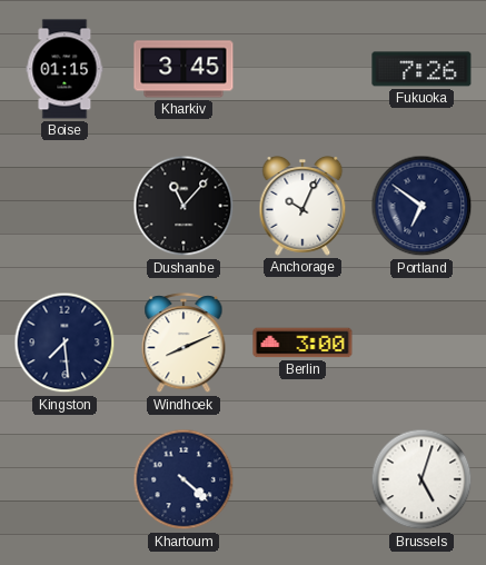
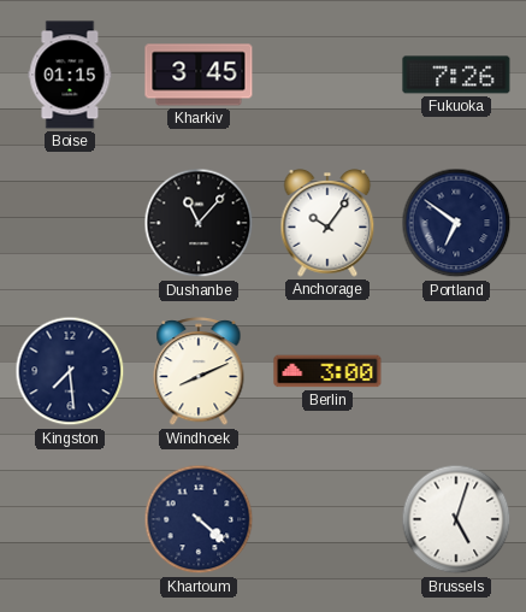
Anchorage: 10:04 -> 10:06
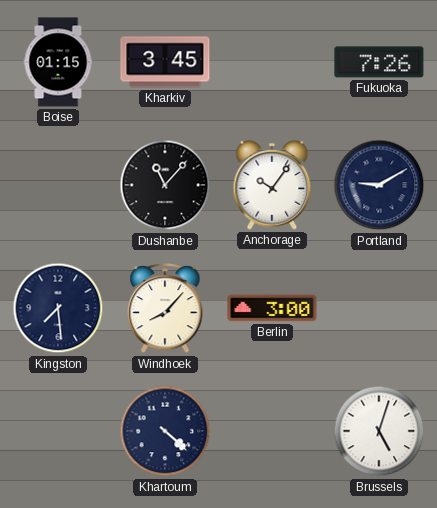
Portland: 6:51 -> 9:10
Windhoek: 8:11 -> 8:07
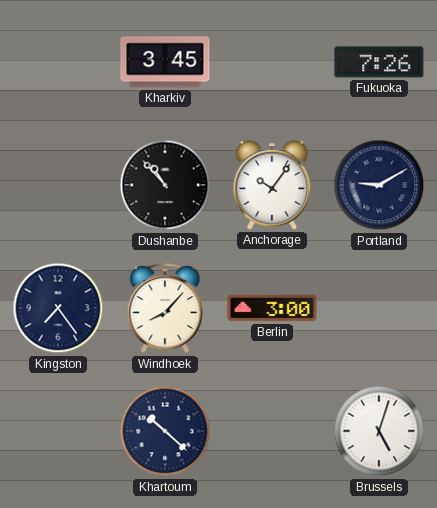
Boise: 01:15 -> none
Dushanbe: 11:07 -> 10:53
Kingston: 7:29 -> 7:24
Khartoum: 4:22 -> 10:22
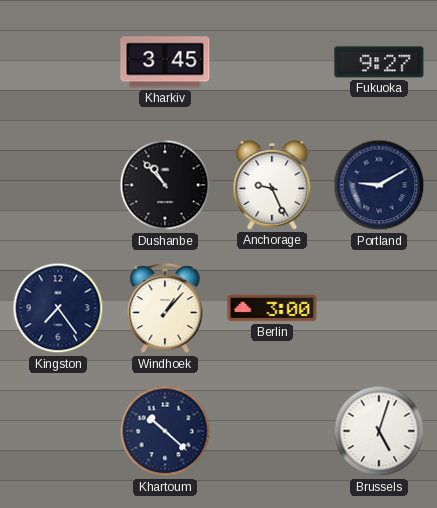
Fukuoka: 7:26 -> 9:27
Anchorage: 10:06 -> 9:26
Windhoek: 8:07 -> 1:07
